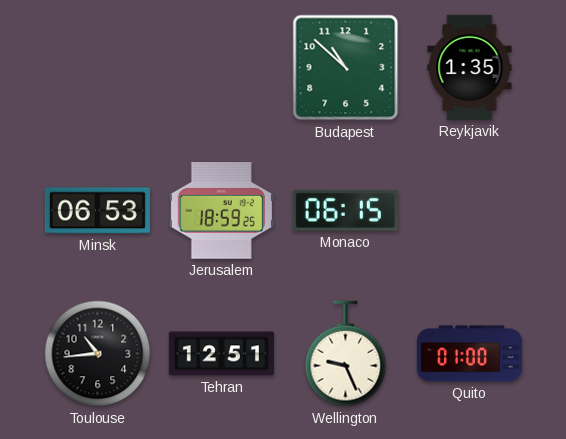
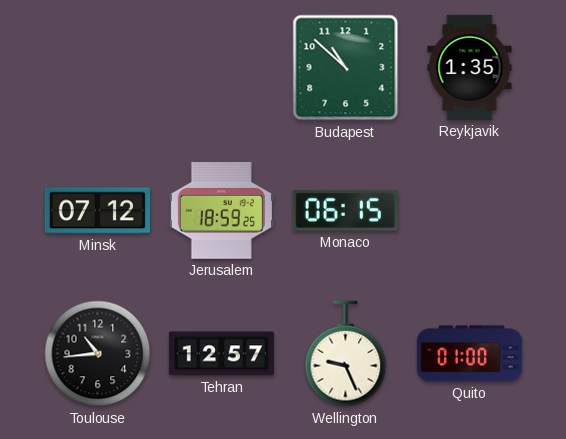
Minsk: 06:53 -> 07:12
Tehran: 12:51 -> 12:57
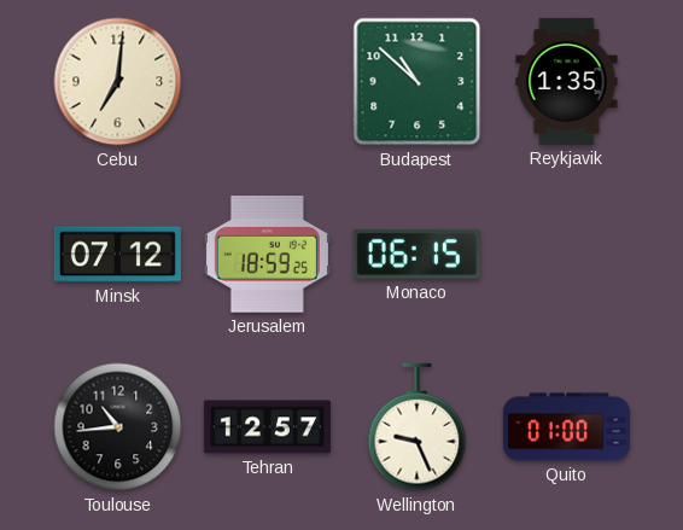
Cebu: none -> 7:01
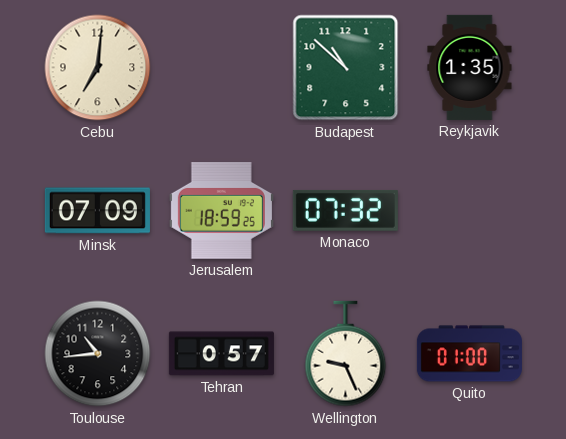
Minsk: 07:12 -> 07:09
Monaco: 06:15 -> 07:32
Tehran: 12:57 -> 0:57
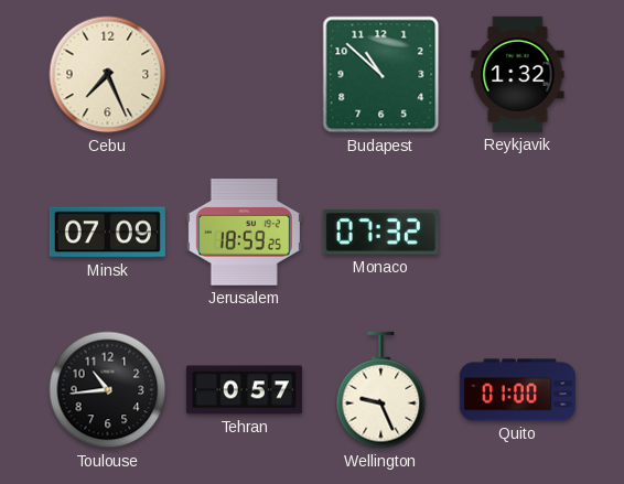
Cebu: 7:01 -> 7:26
Reykjavik: 1:35 -> 1:32
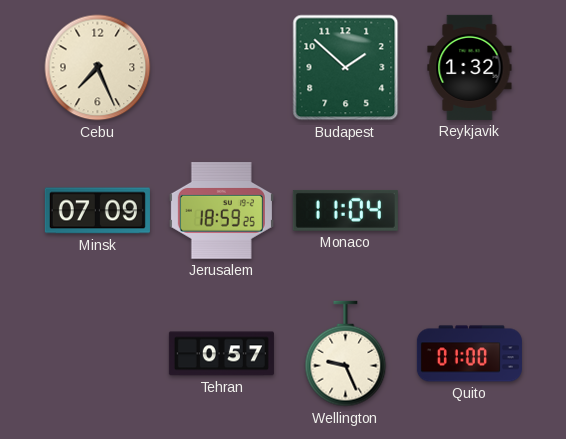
Budapest: 10:52 -> 1:52
Monaco: 07:32 -> 11:04
Toulouse: 10:44 -> none
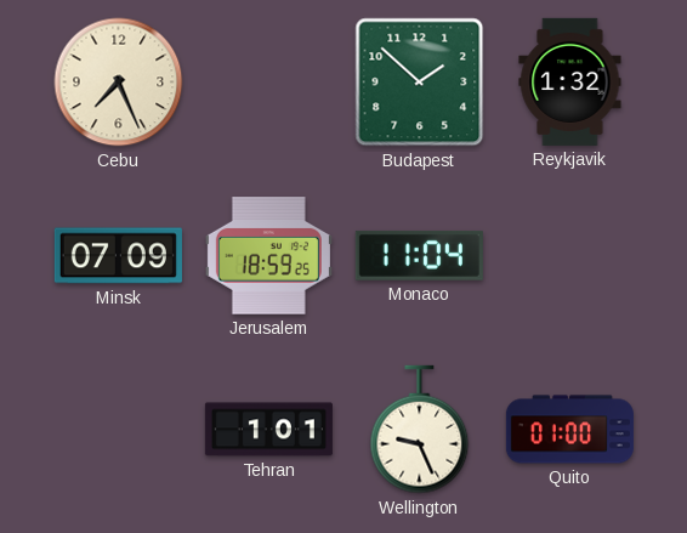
Tehran: 0:57 -> 1:01
